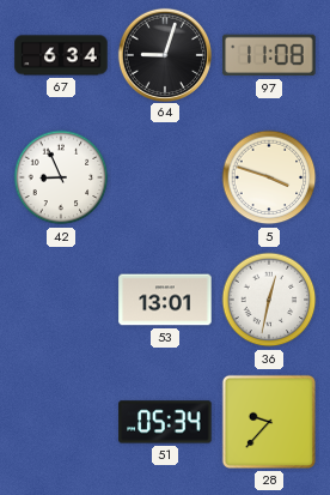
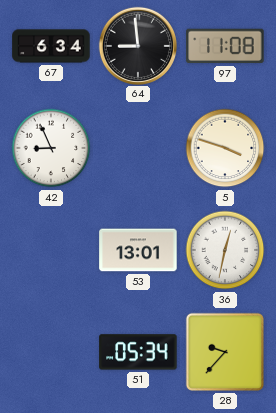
64: 9:03 -> 8:59
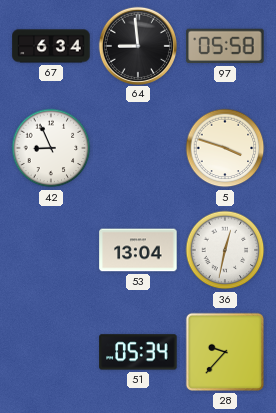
97: 11:08 -> 05:58
53: 13:01 -> 13:04
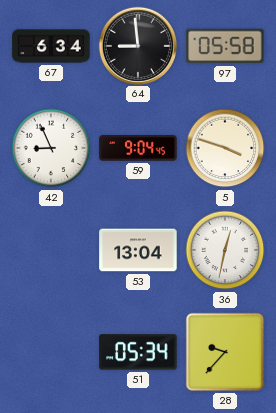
59: none -> 9:04
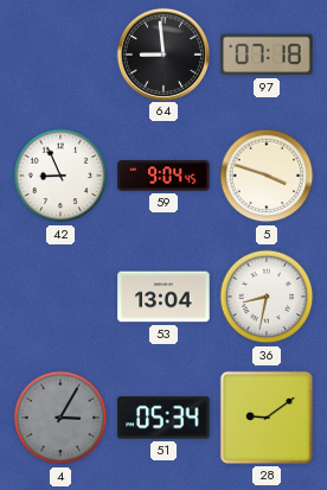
67: 6:34 -> none
97: 05:58 -> 07:18
36: 12:32 -> 8:32
4: none -> 3:05
28: 9:37 -> 9:09
